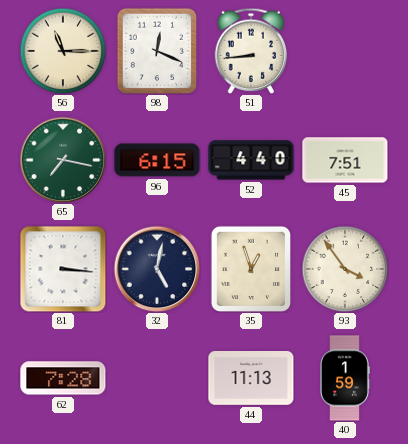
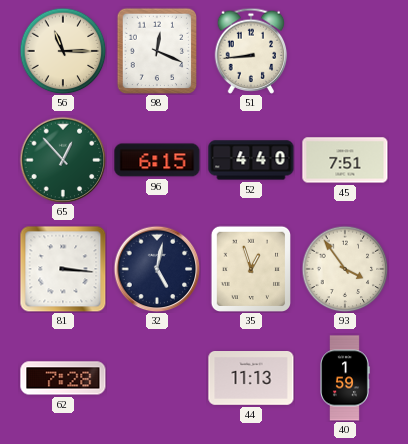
65: 7:17 -> 12:53
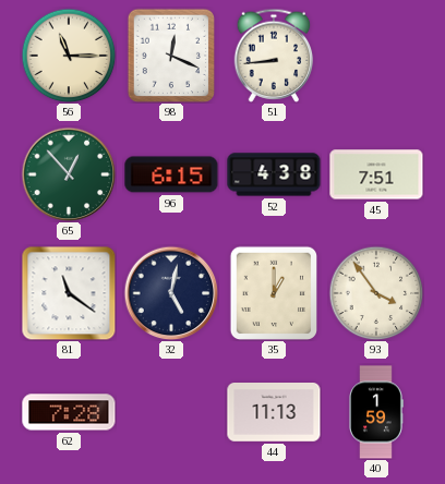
52: 4:40 -> 4:38
81: 3:16 -> 11:21
35: 12:57 -> 1:00
